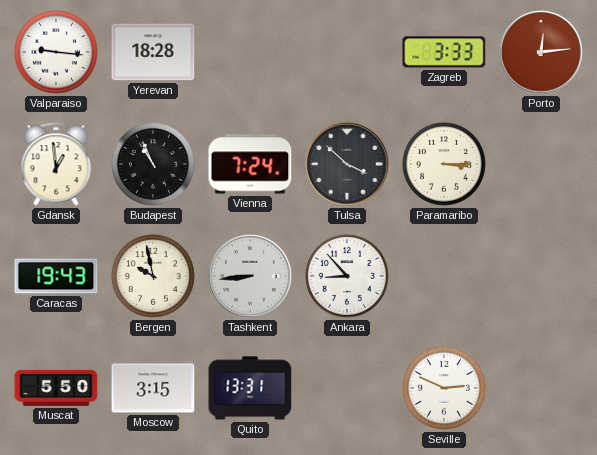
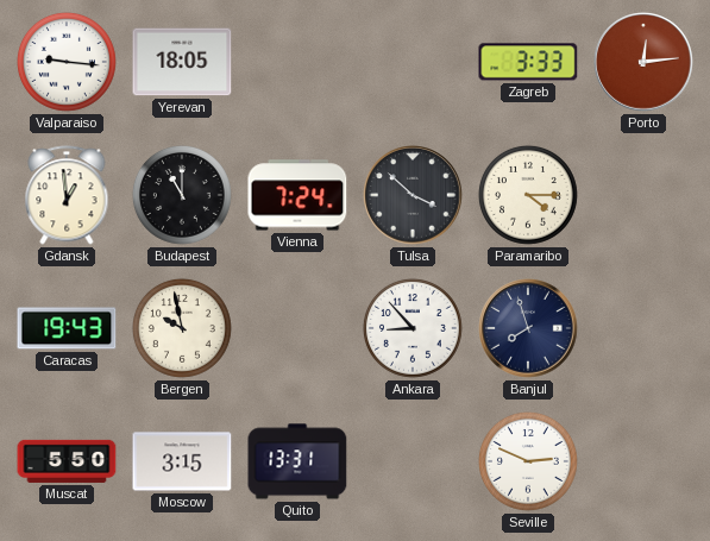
Yerevan: 18:28 -> 18:05
Budapest: 10:56 -> 11:00
Paramaribo: 3:15 -> 4:15
Tashkent: 8:44 -> none
Banjul: none -> 7:57
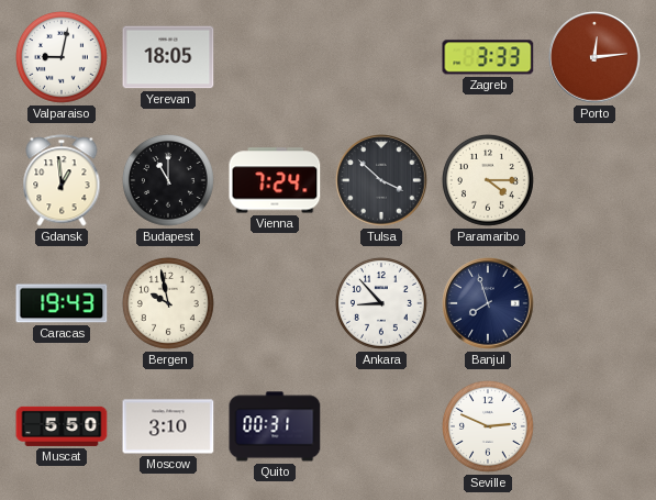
Valparaiso: 9:16 -> 9:02
Moscow: 3:15 -> 3:10
Quito: 13:31 -> 00:31
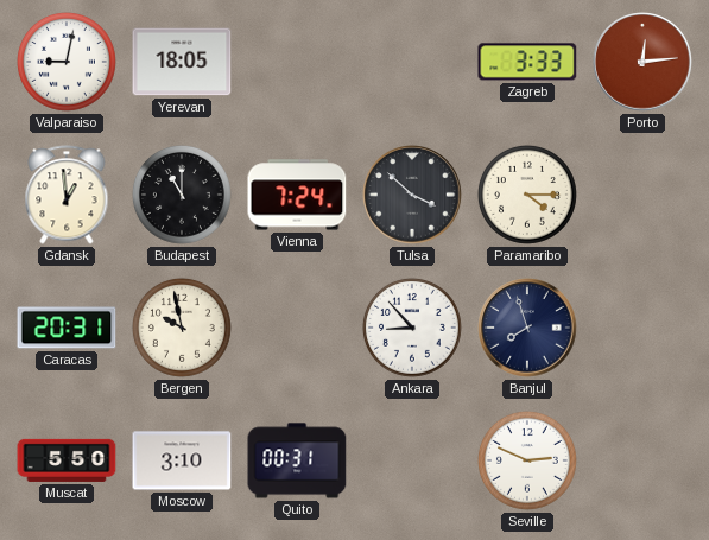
Caracas: 19:43 -> 20:31
